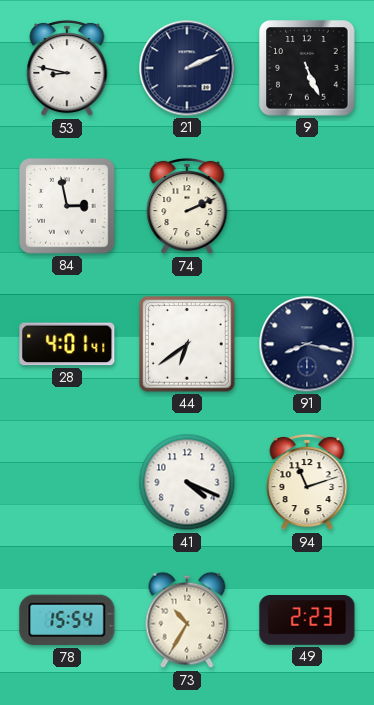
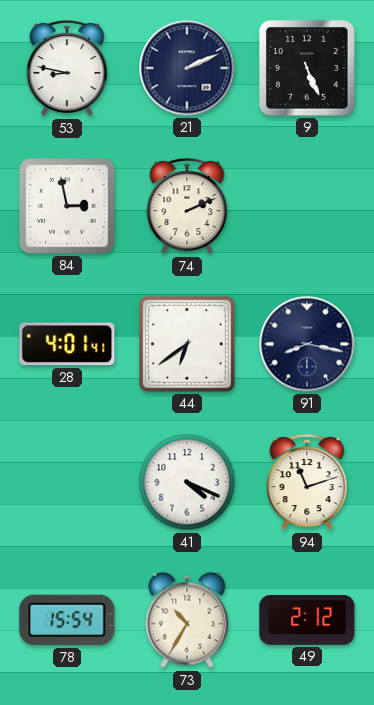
49: 2:23 -> 2:12
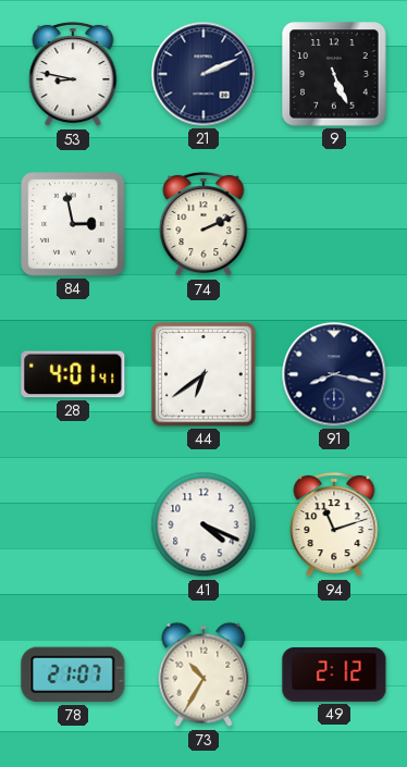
78: 15:54 -> 21:07
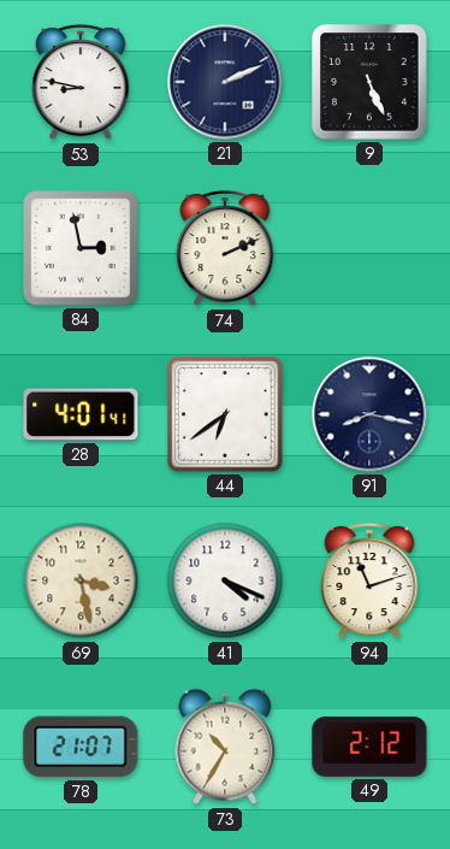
69: none -> 3:28
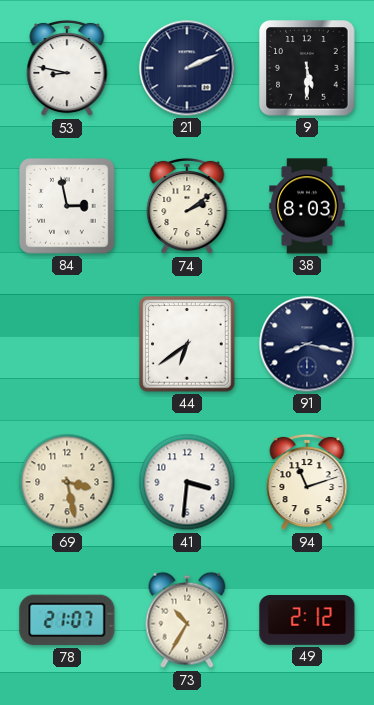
9: 5:26 -> 5:30
74: 2:11 -> 2:09
38: none -> 8:03
28: 4:01 -> none
41: 4:19 -> 3:31
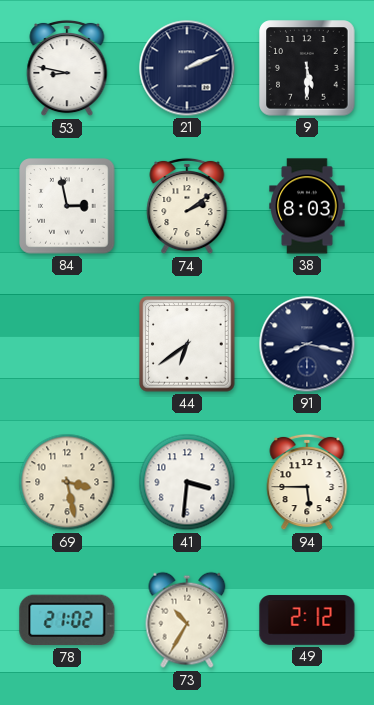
94: 11:12 -> 5:45
78: 21:07 -> 21:02
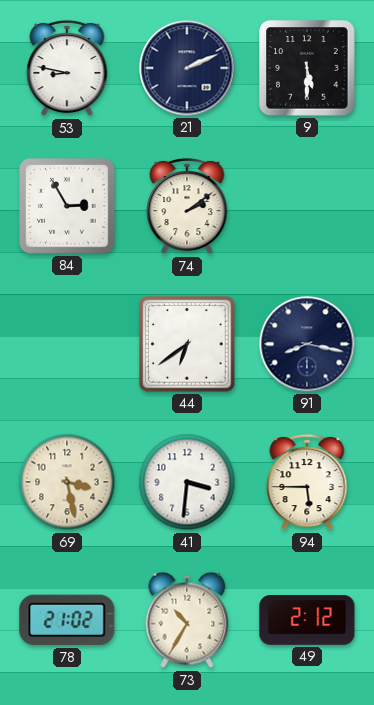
84: 2:58 -> 2:55
38: 8:03 -> none
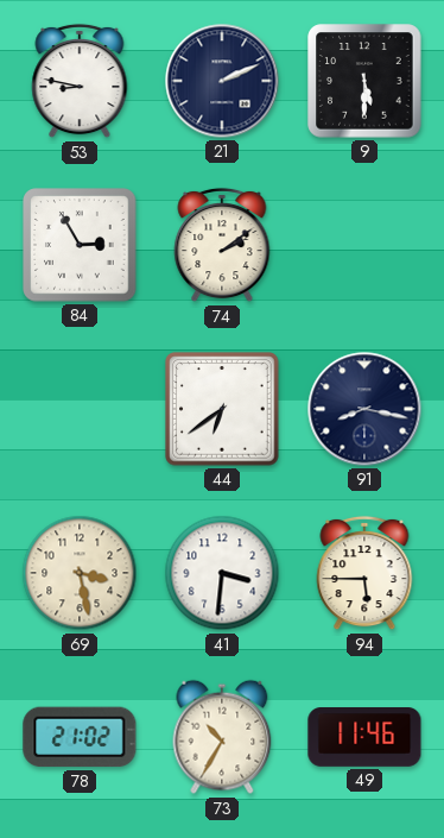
49: 2:12 -> 11:46
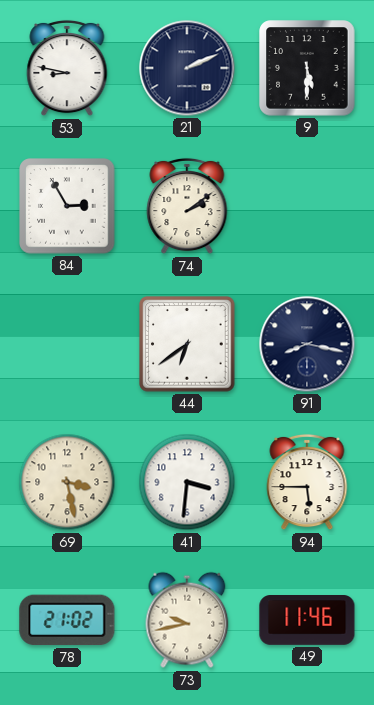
73: 10:35 -> 9:43
